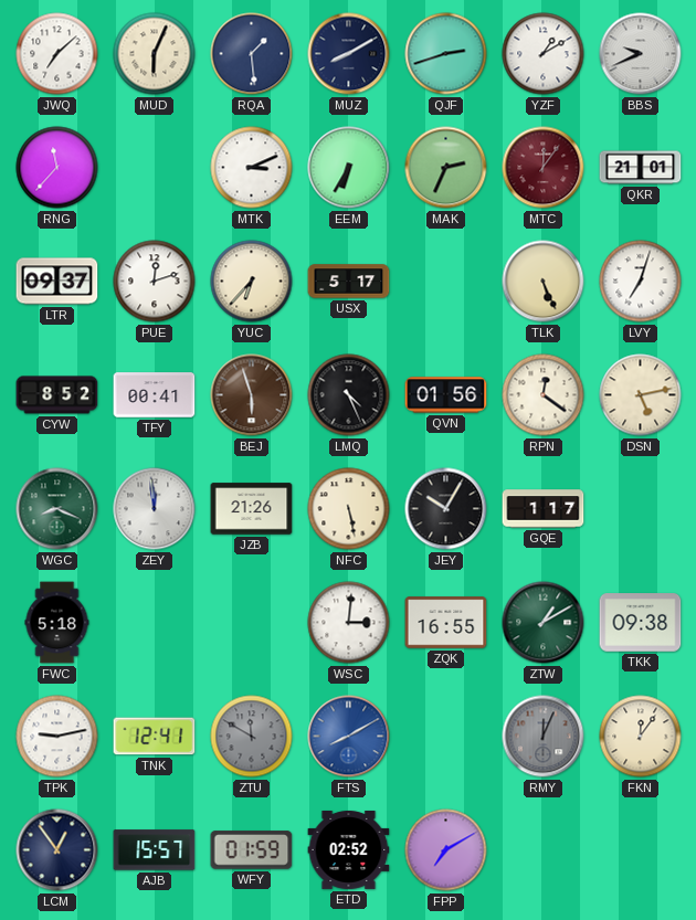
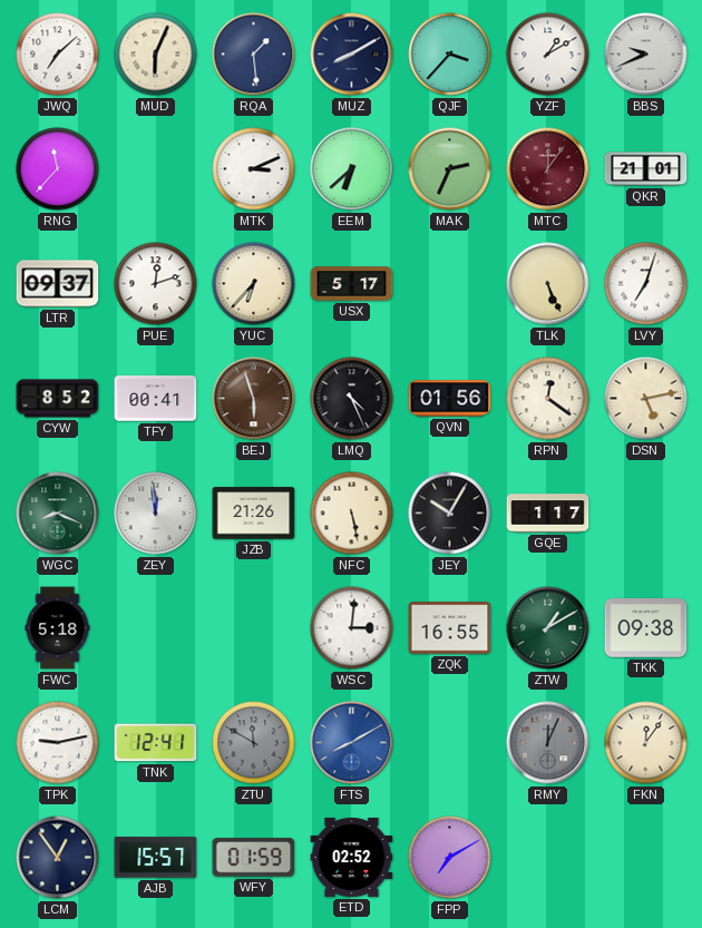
QJF: 2:42 -> 3:37
EEM: 6:35 -> 6:38
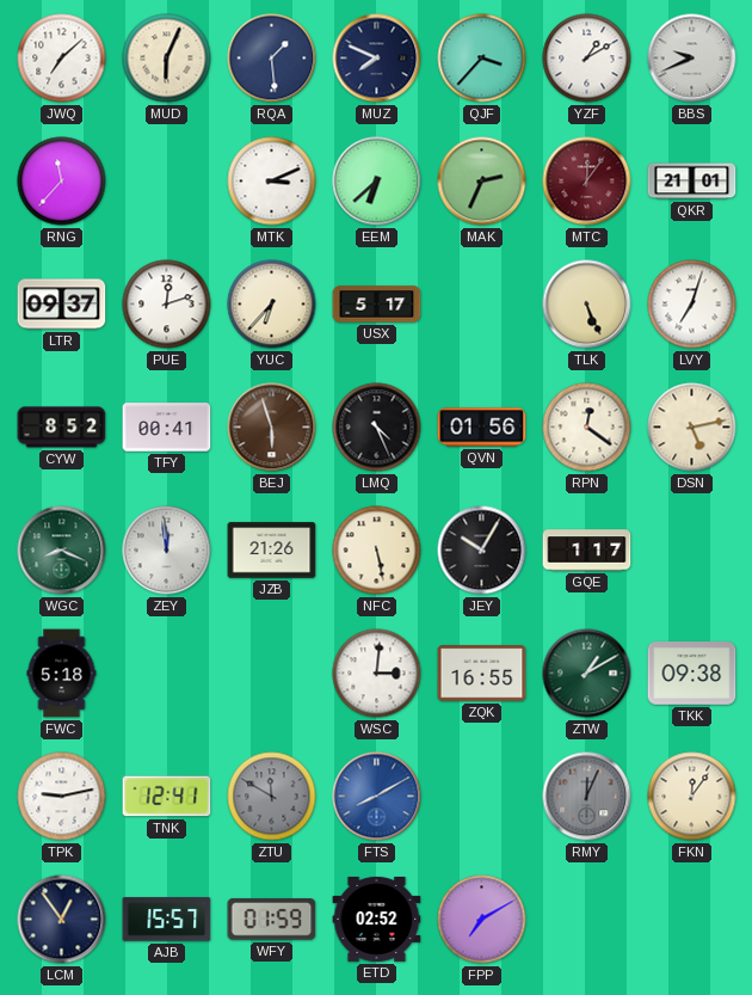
MUZ: 8:10 -> 7:49
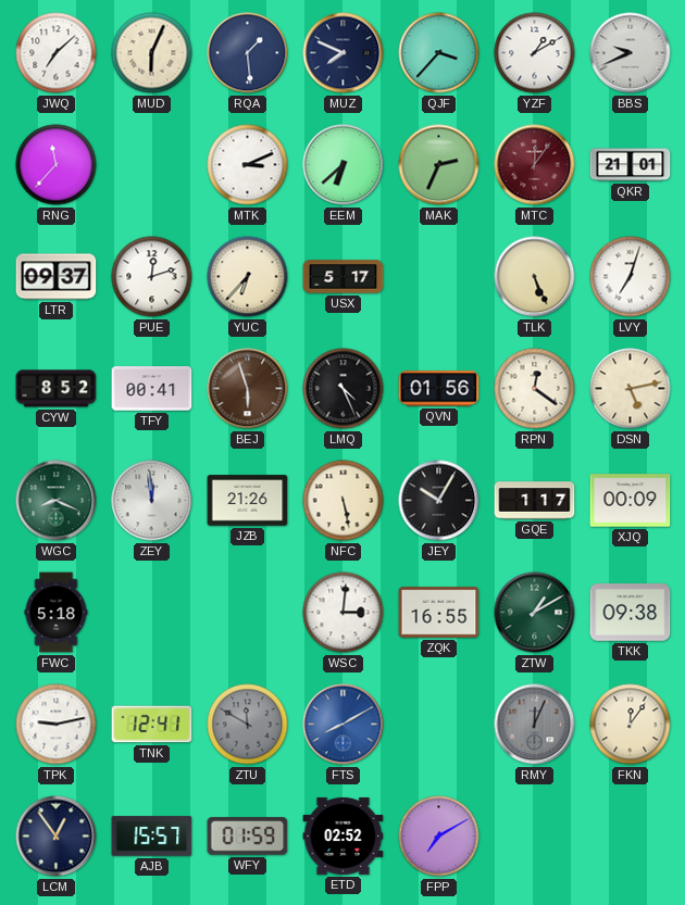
XJQ: none -> 00:09
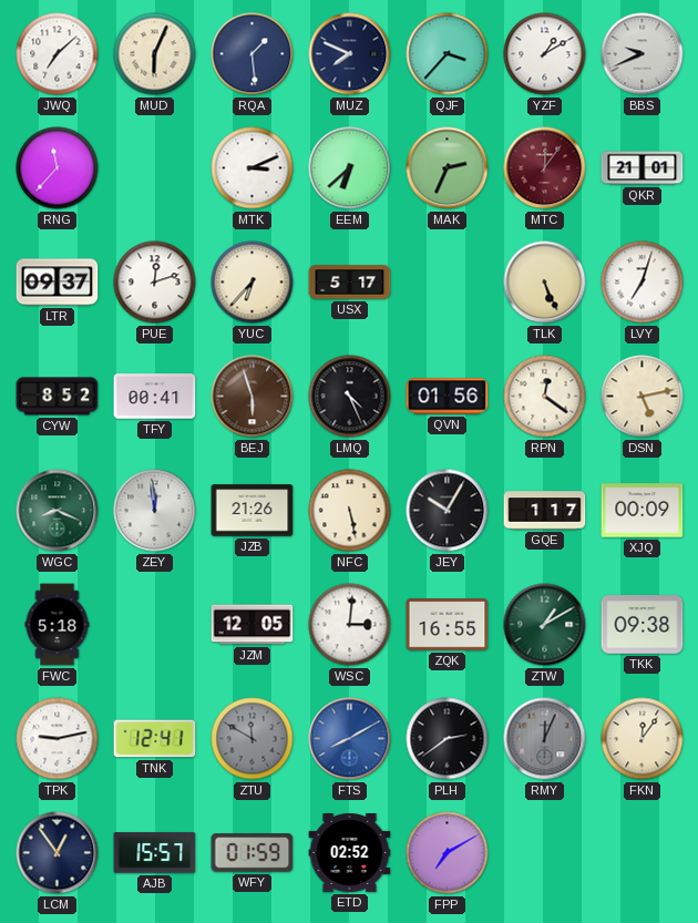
JZM: none -> 12:05
PLH: none -> 2:39
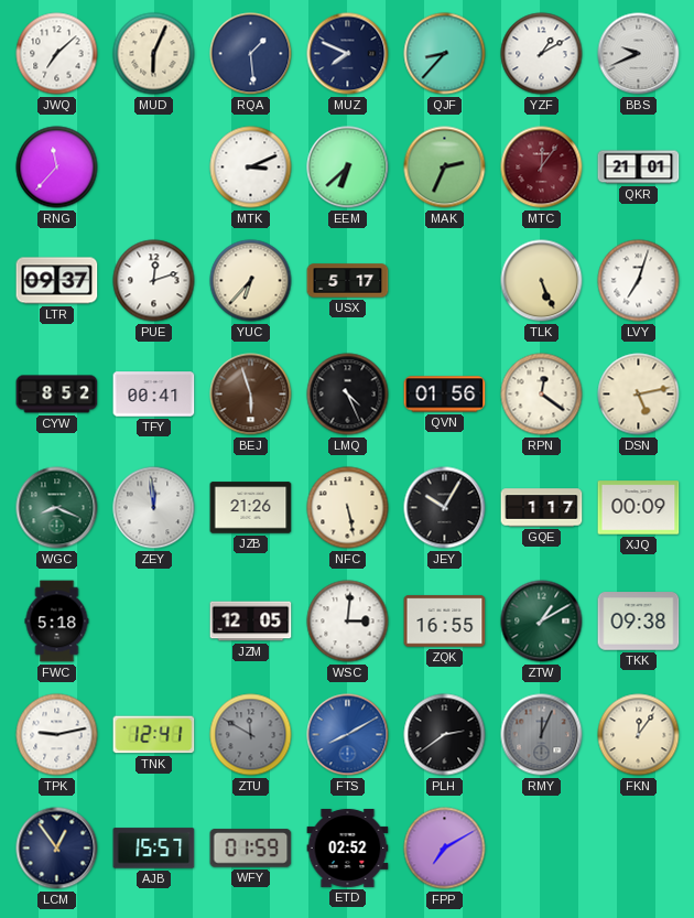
QJF: 3:37 -> 8:37
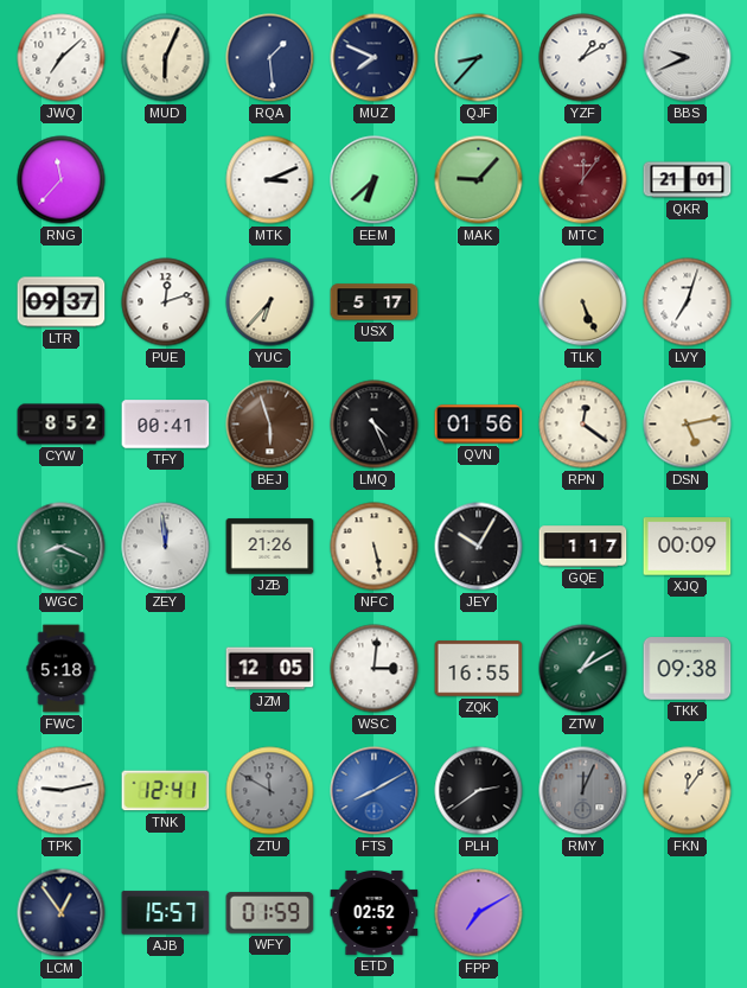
MAK: 2:34 -> 9:07
